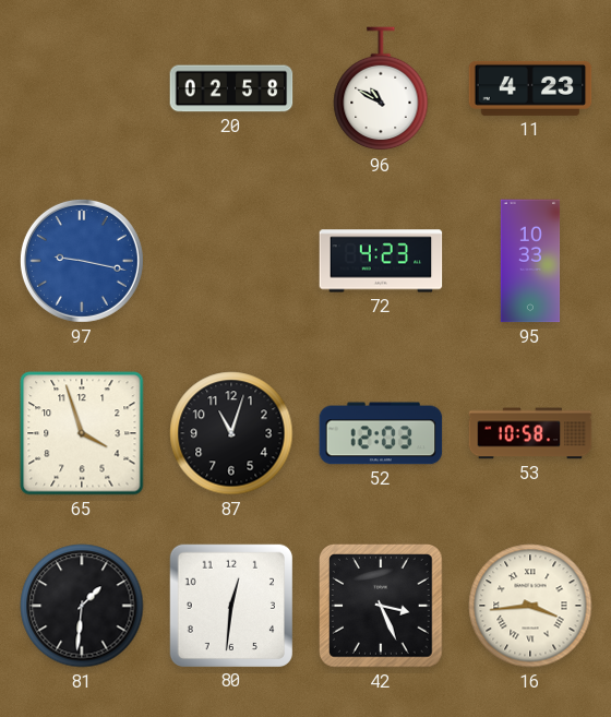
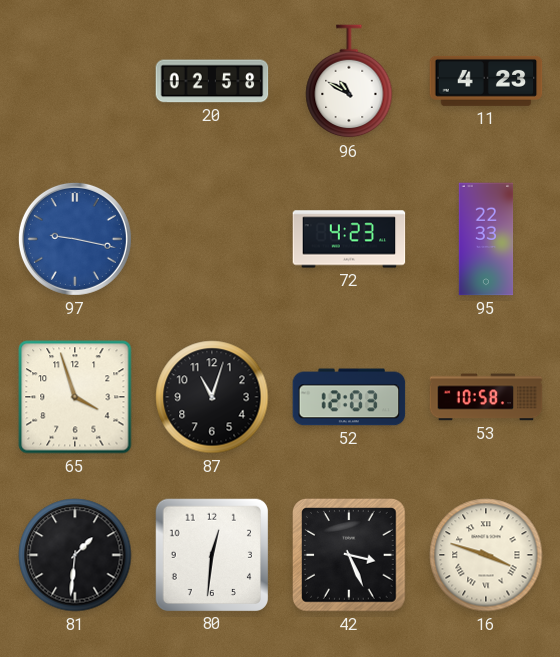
95: 10:33 -> 22:33
16: 3:44 -> 3:48
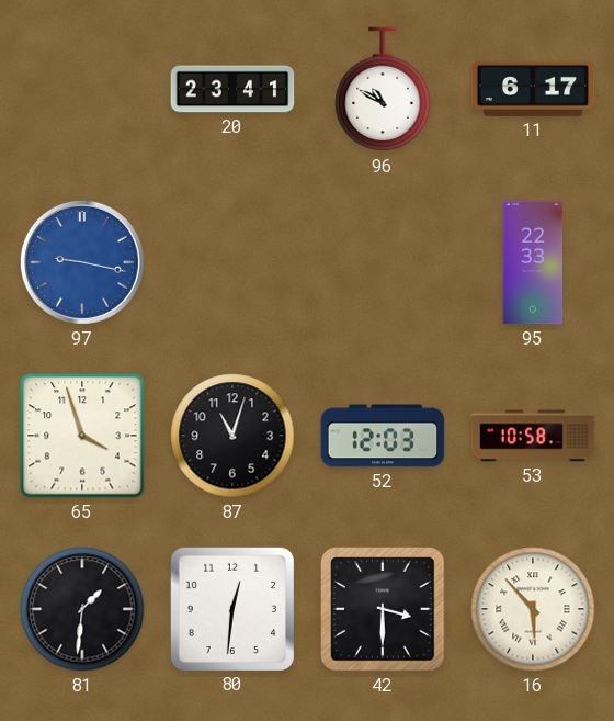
20: 02:58 -> 23:41
11: 4:23 -> 6:17
72: 4:23 -> none
42: 3:26 -> 3:30
16: 3:48 -> 5:53
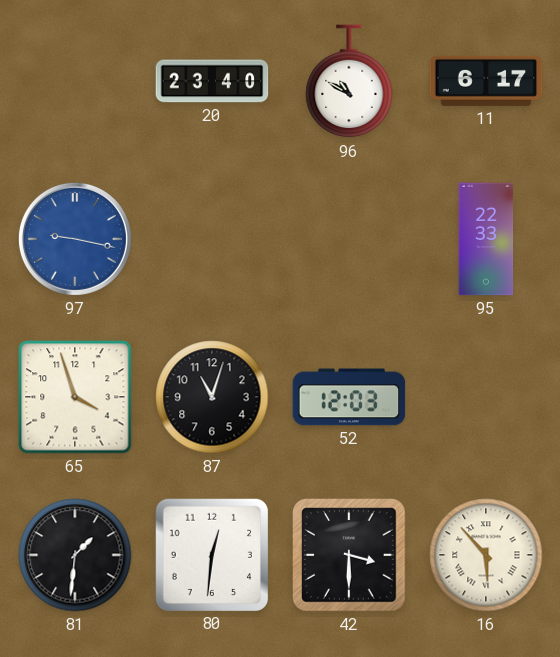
20: 23:41 -> 23:40
53: 10:58 -> none
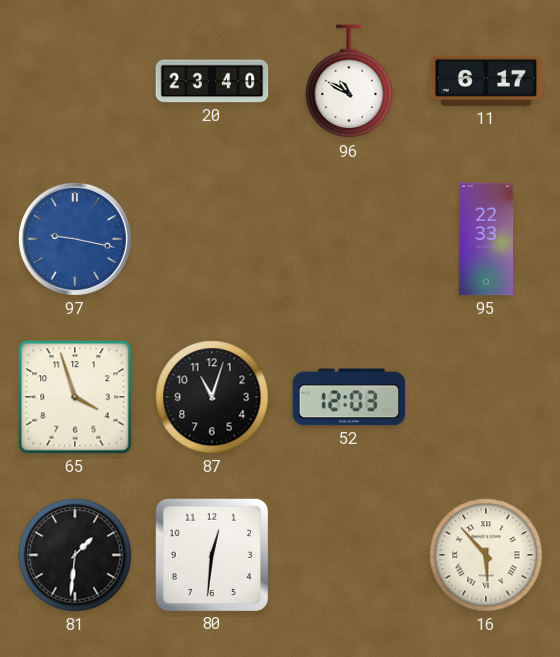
42: 3:30 -> none
